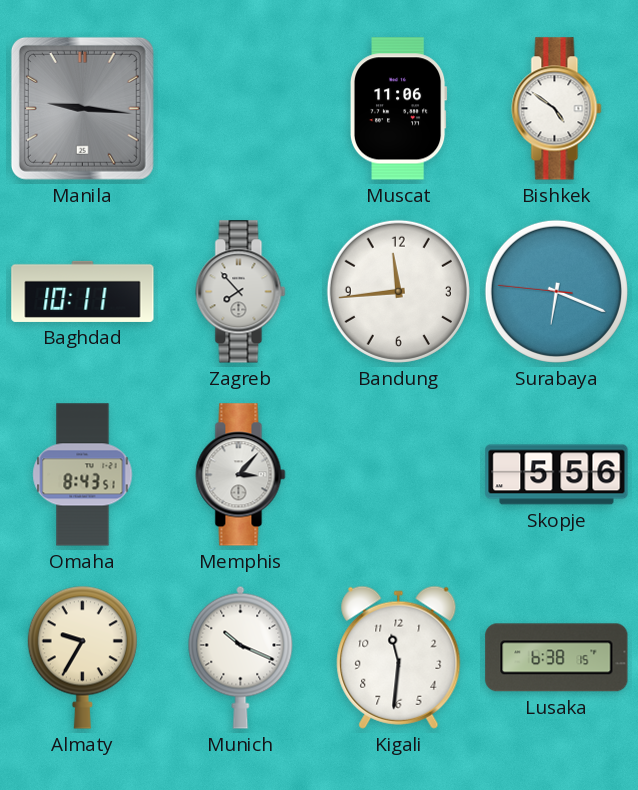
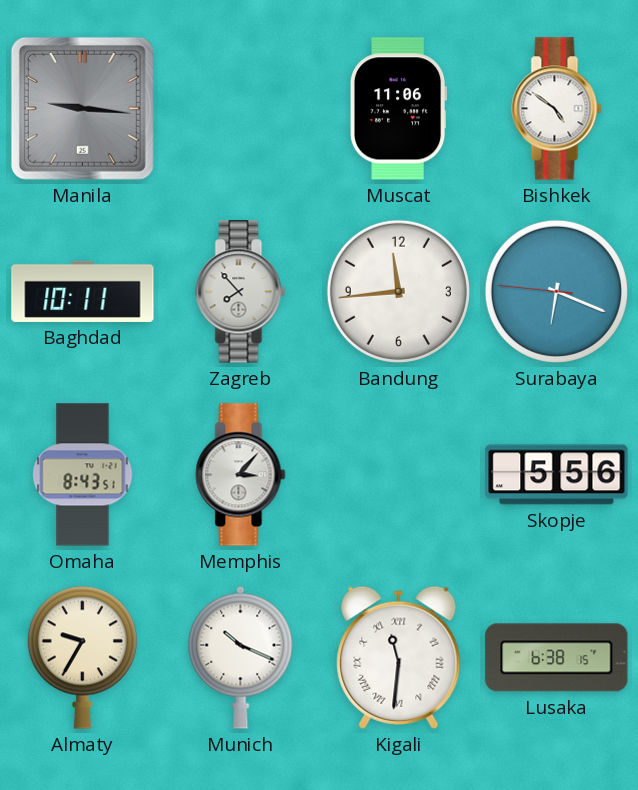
Kigali numerals: Arabic -> Roman
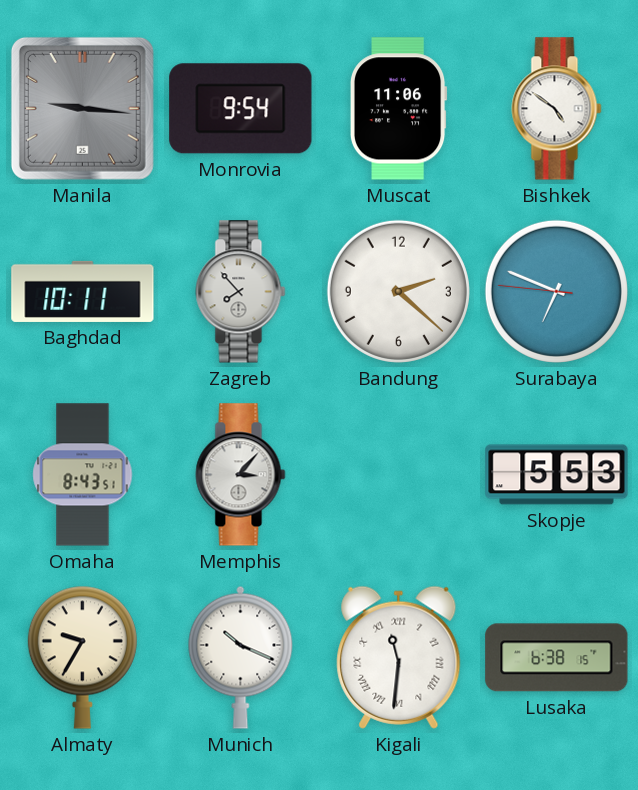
Monrovia: none -> 9:54
Bandung: 11:44 -> 2:22
Surabaya: 6:18 -> 6:48
Skopje: 5:56 -> 5:53
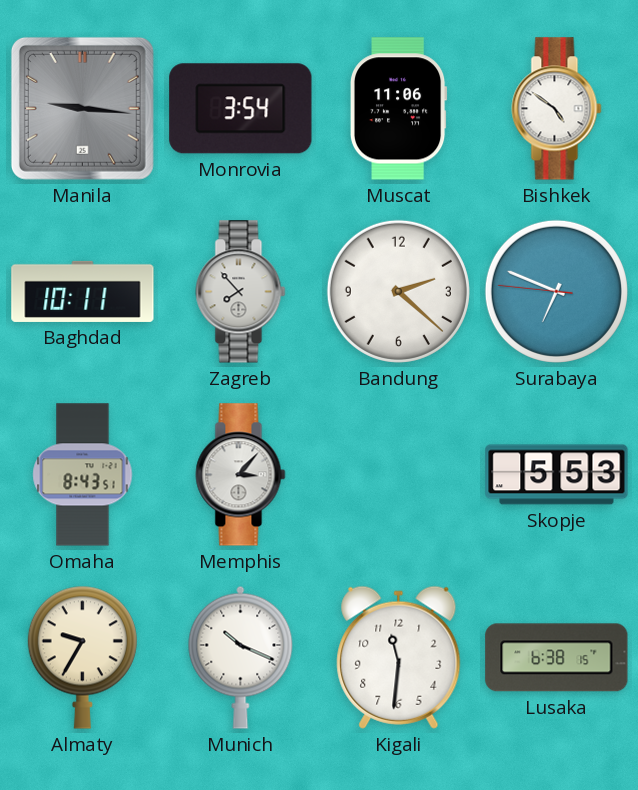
Monrovia: 9:54 -> 3:54
Kigali numerals: Roman -> Arabic
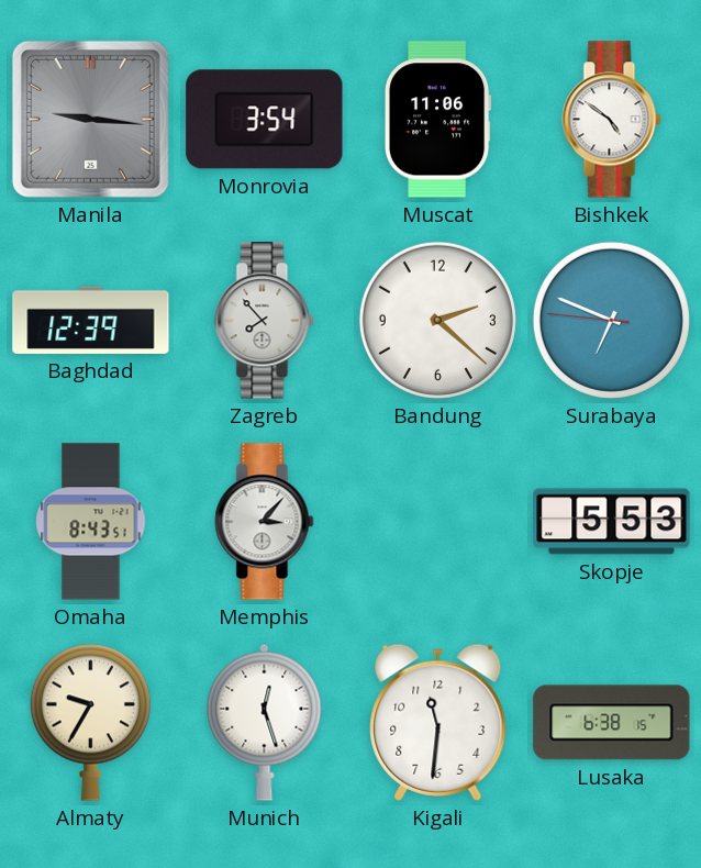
Baghdad: 10:11 -> 12:39
Munich: 10:19 -> 12:27
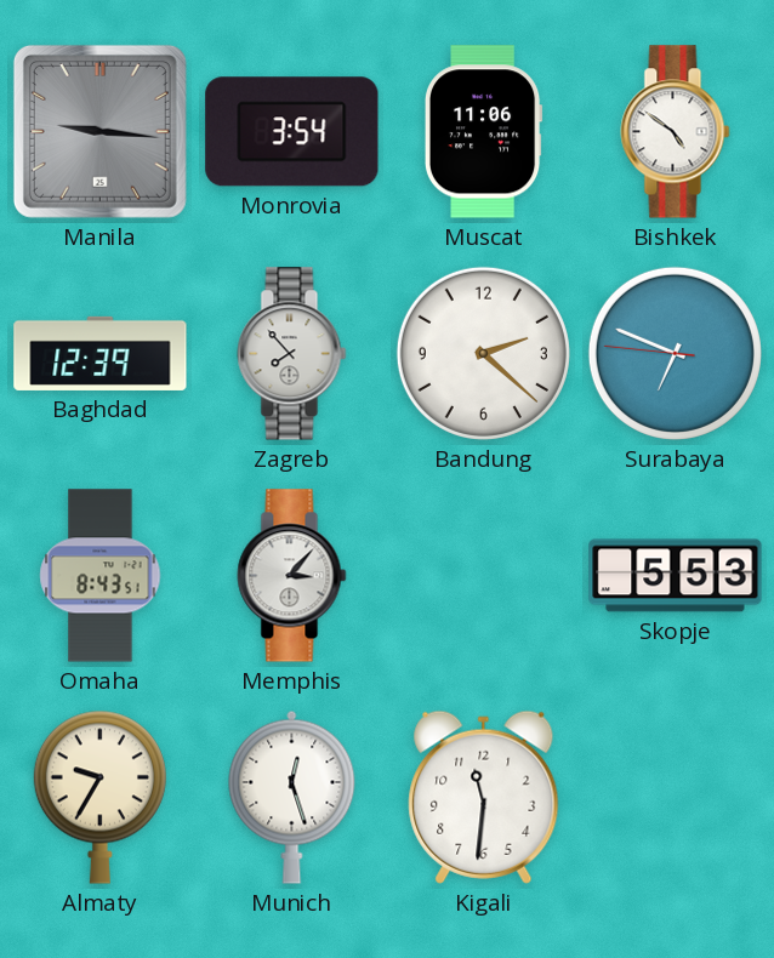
Lusaka: 6:38 -> none
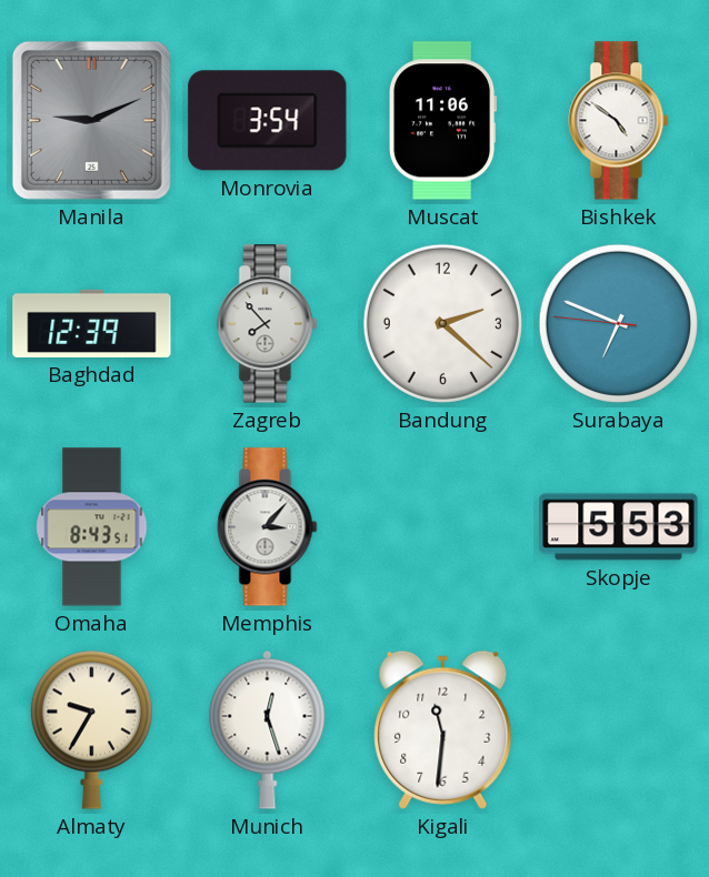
Manila: 9:16 -> 9:11
